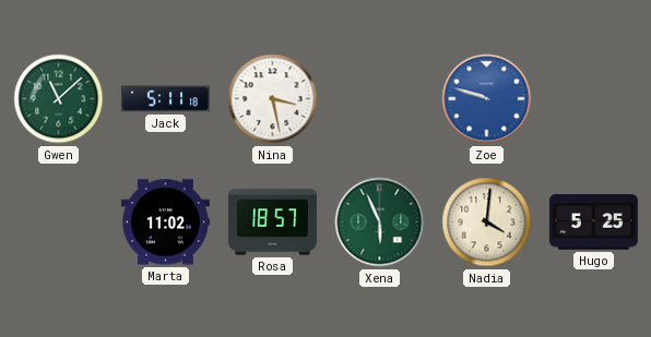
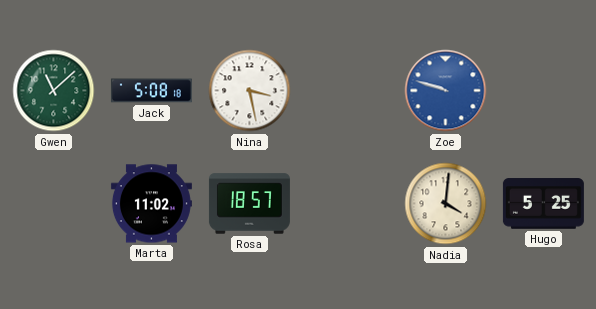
Jack: 5:11 -> 5:08
Xena: 5:56 -> none
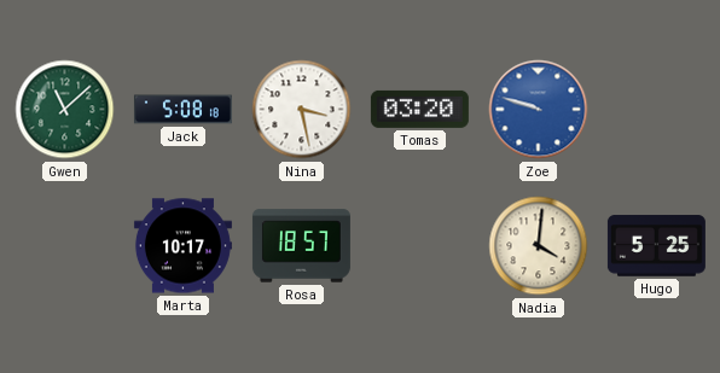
Tomas: none -> 03:20
Marta: 11:02 -> 10:17
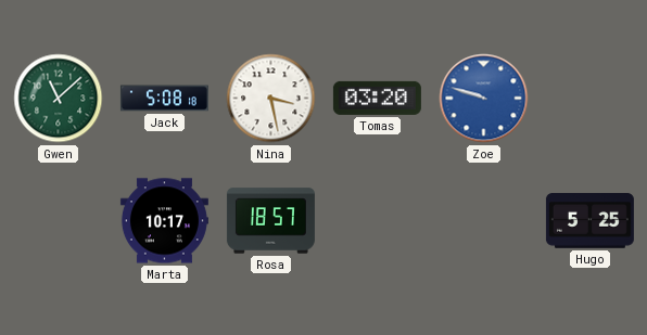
Nadia: 4:01 -> none
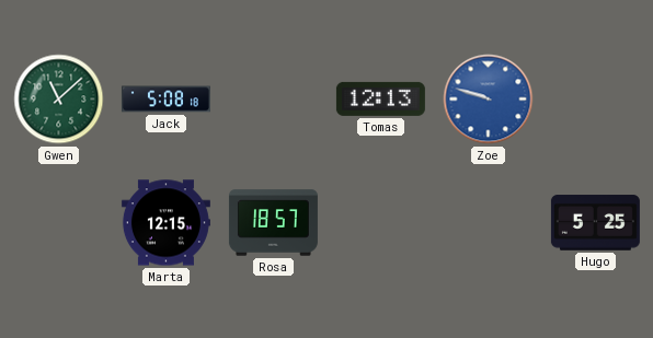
Nina: 3:28 -> none
Tomas: 03:20 -> 12:13
Marta: 10:17 -> 12:15
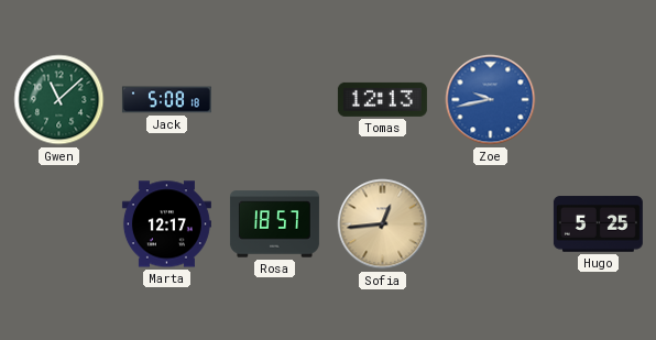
Zoe: 9:48 -> 9:43
Marta: 12:15 -> 12:17
Sofia: none -> 12:44
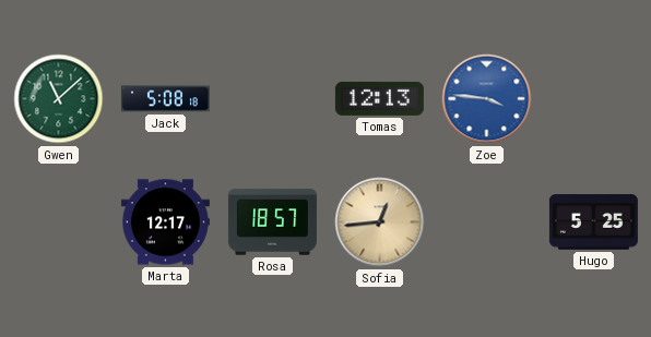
Zoe: 9:43 -> 3:46
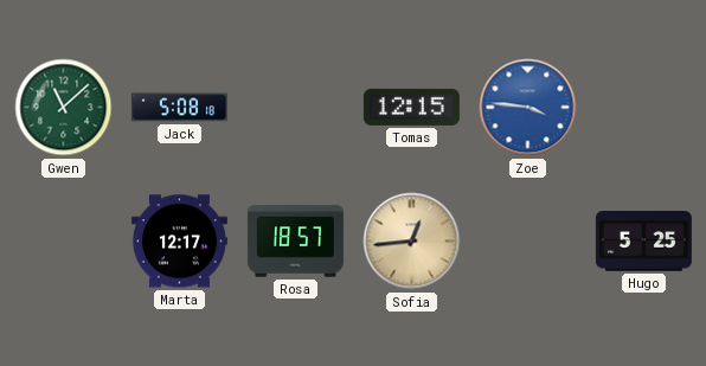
Tomas: 12:13 -> 12:15
